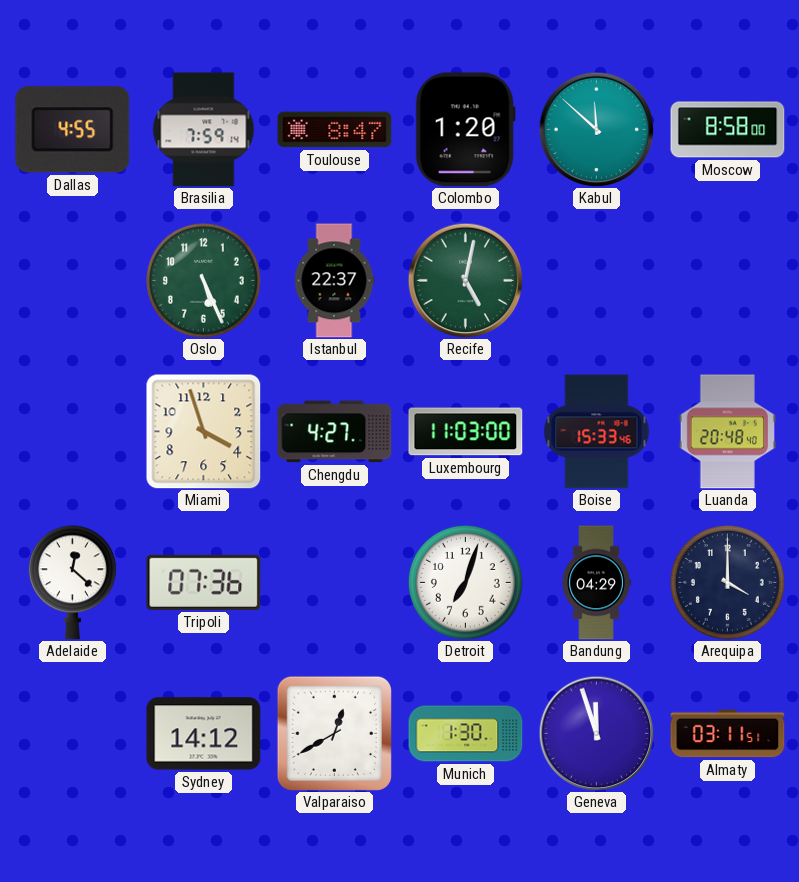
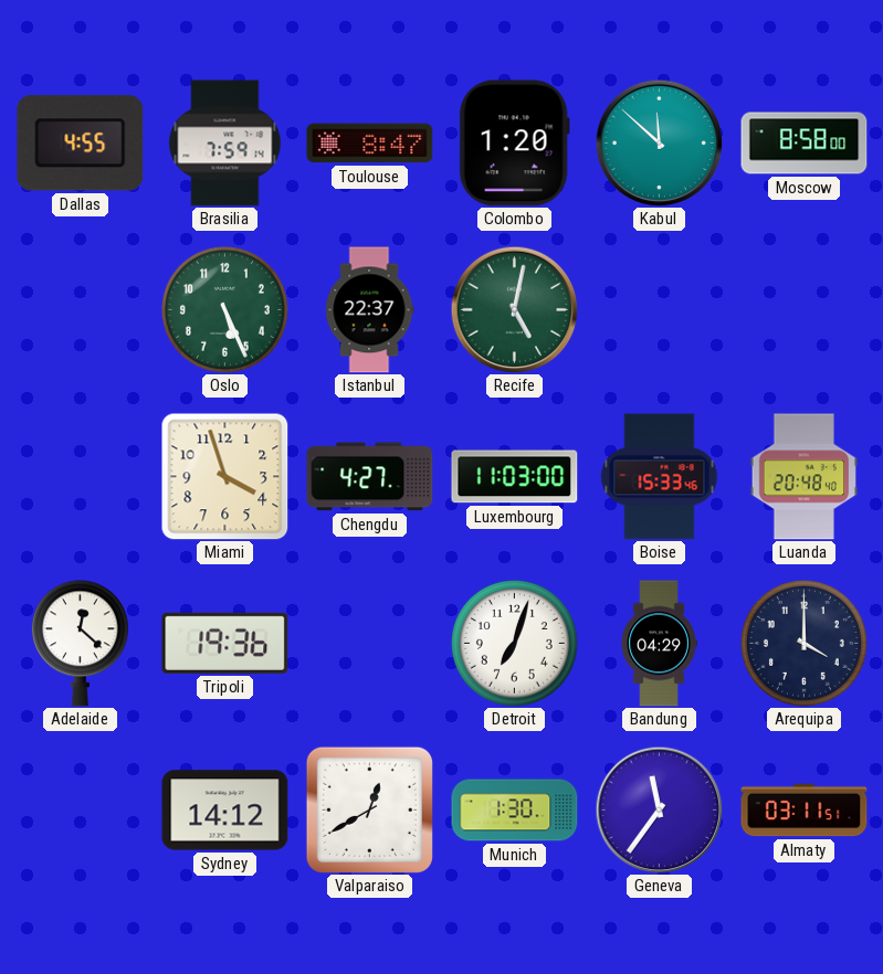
Tripoli: 07:36 -> 19:36
Geneva: 11:57 -> 11:36
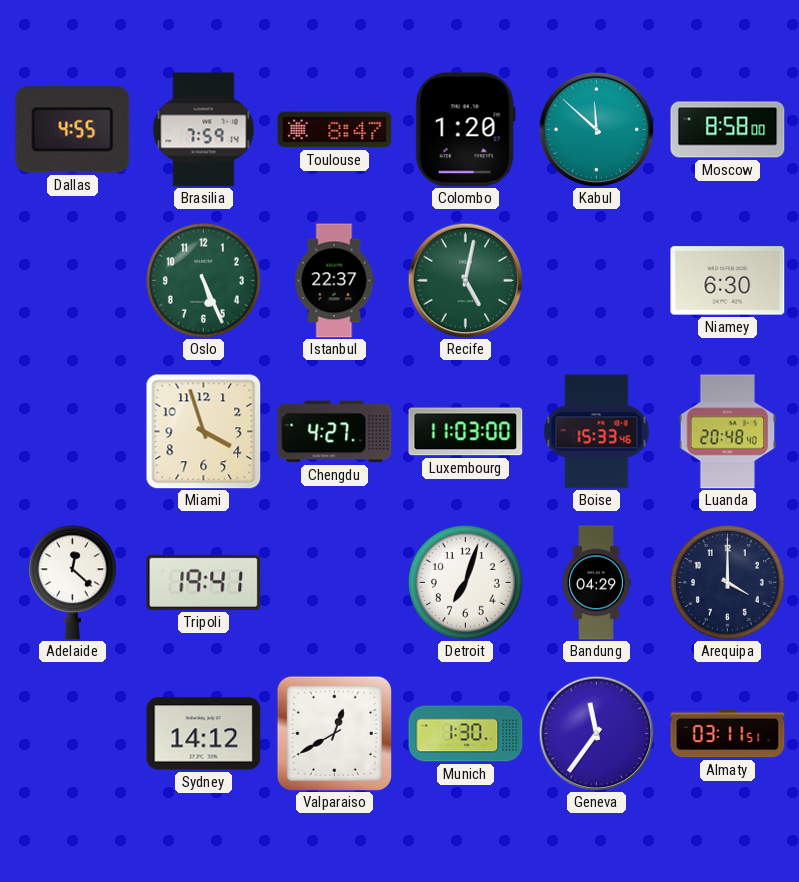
Niamey: none -> 6:30
Tripoli: 19:36 -> 19:41
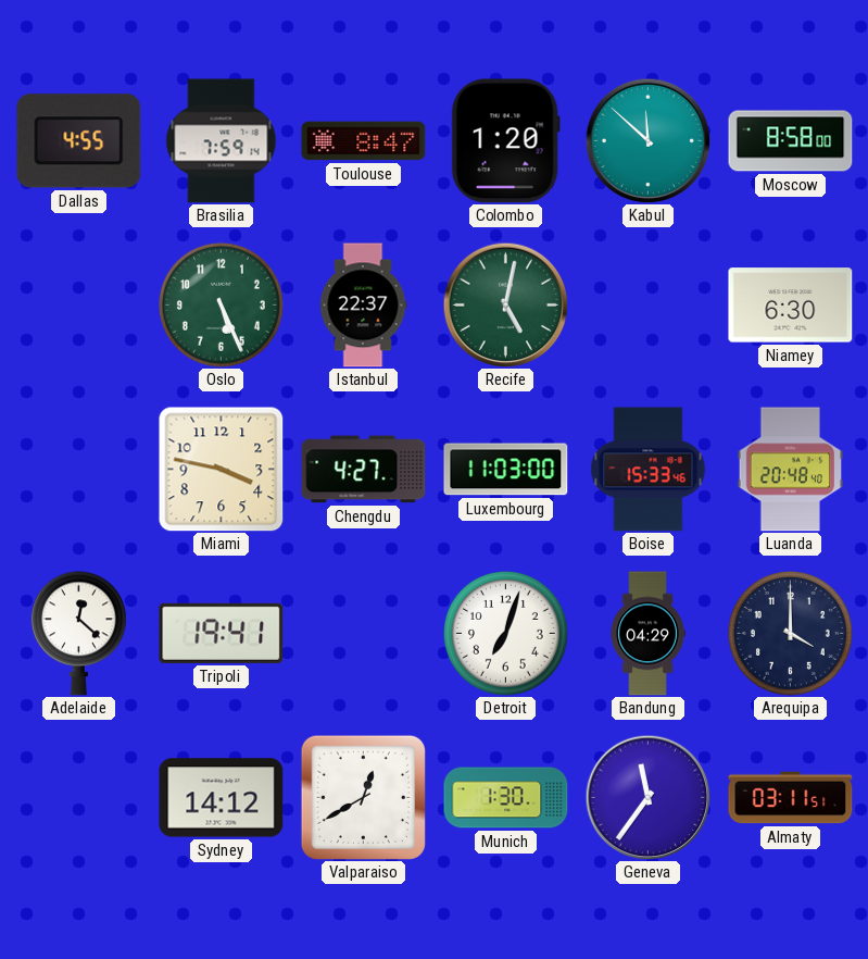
Miami: 3:57 -> 3:47
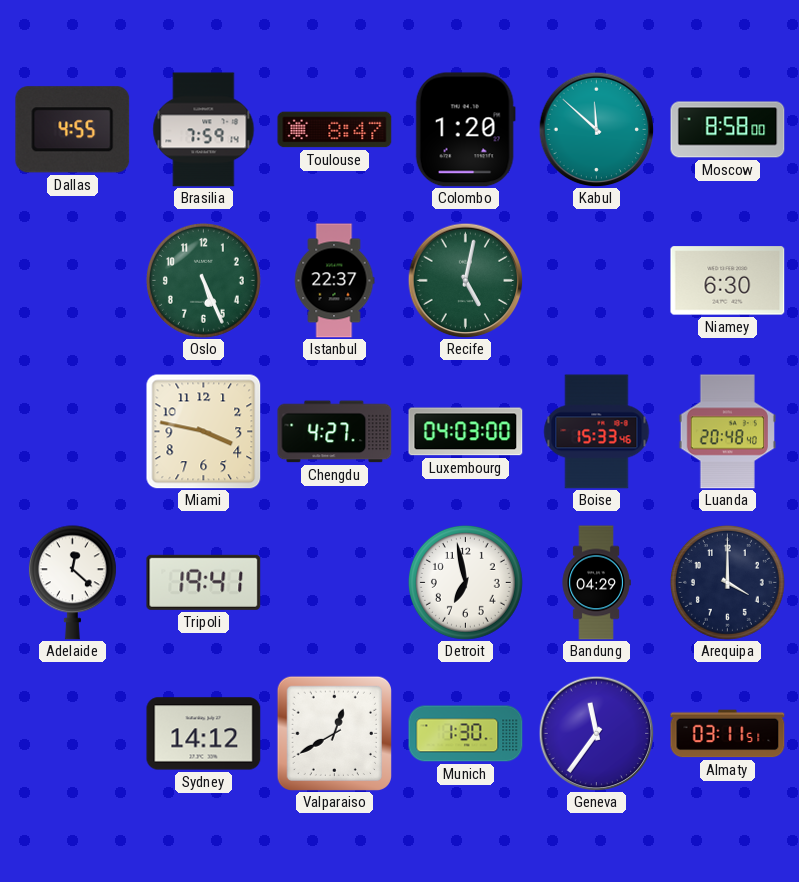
Luxembourg: 11:03 -> 04:03
Detroit: 7:03 -> 6:58
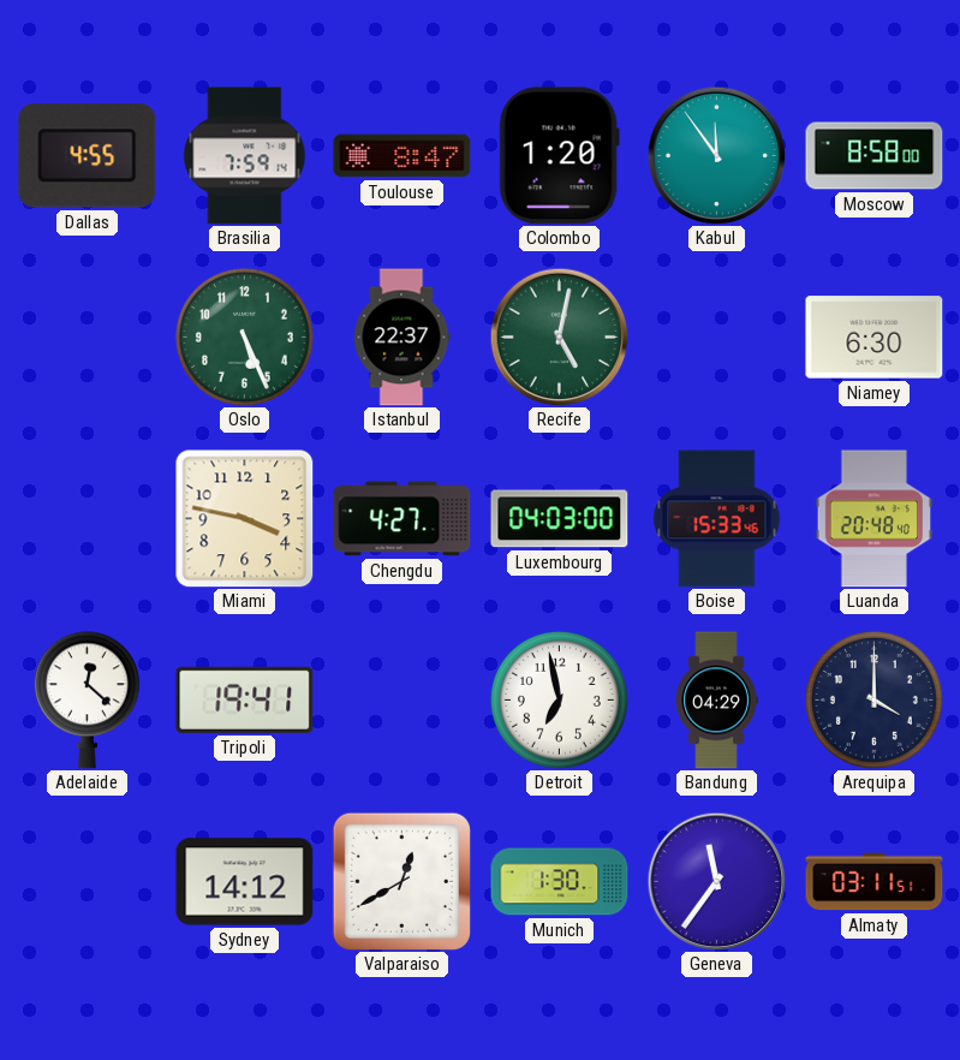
Kabul: 11:52 -> 11:54
